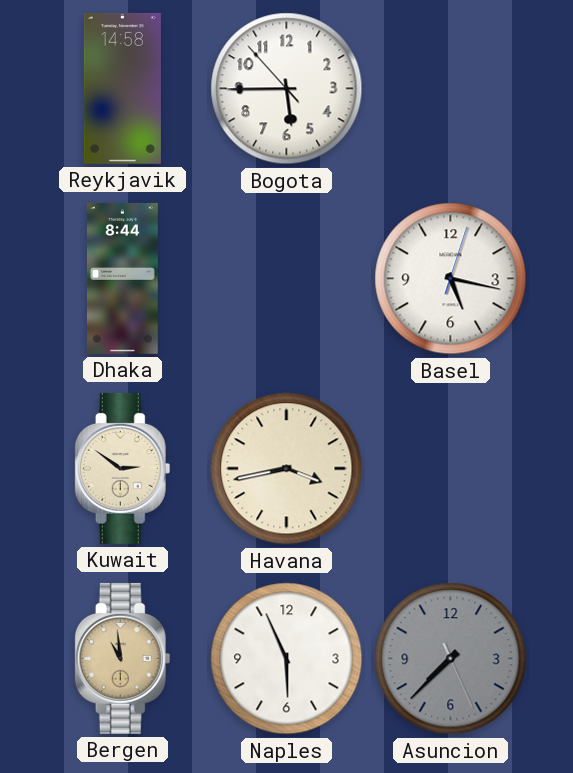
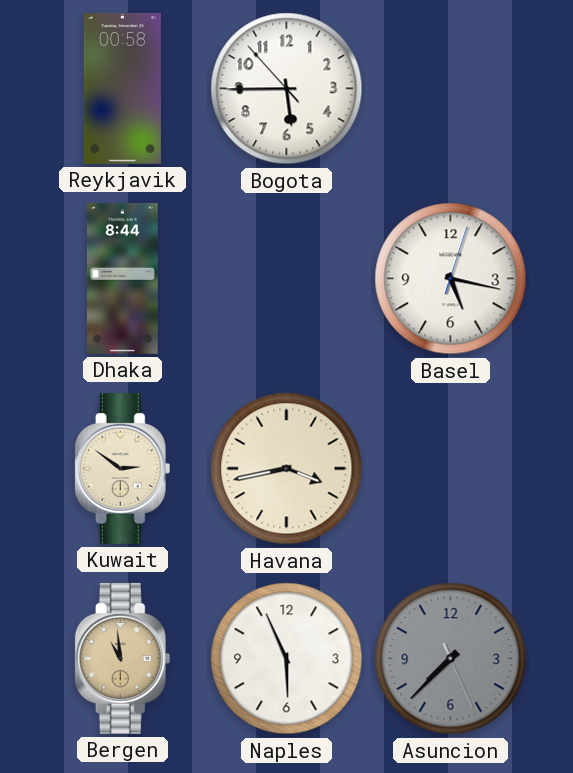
Reykjavik: 14:58 -> 00:58
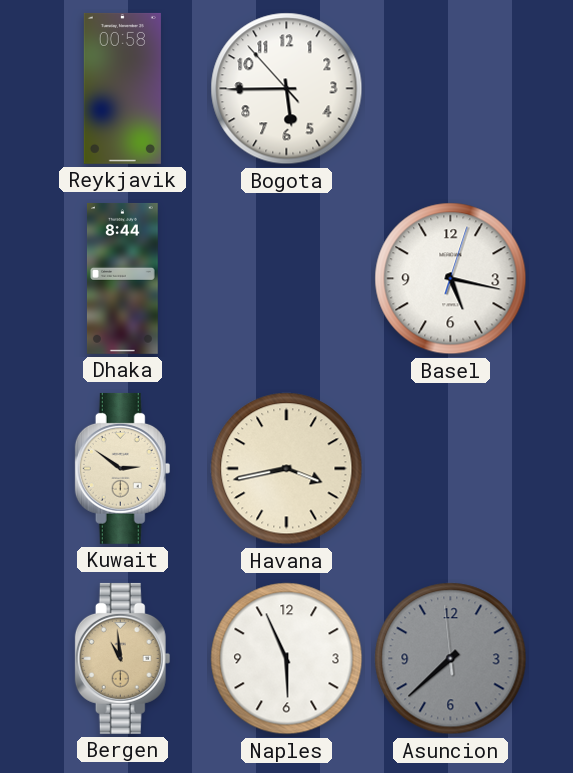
Asuncion: 7:37:26 -> 7:37:59
